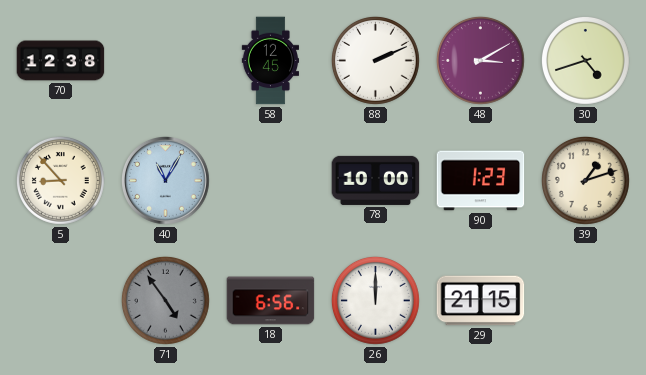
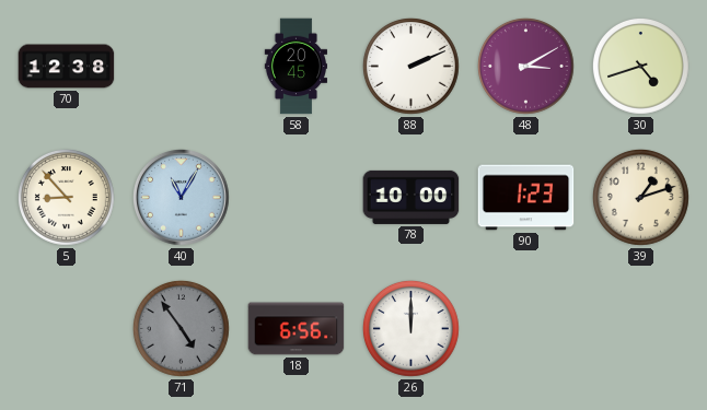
58: 12:45 -> 20:45
29: 21:15 -> none
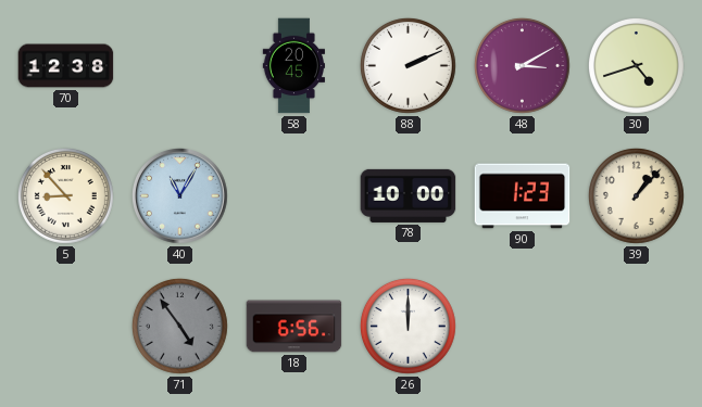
39: 1:12 -> 1:07
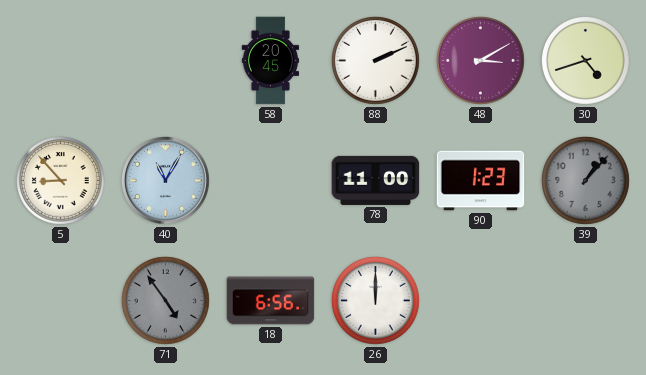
70: 12:38 -> none
78: 10:00 -> 11:00
39 dial: cream -> grey
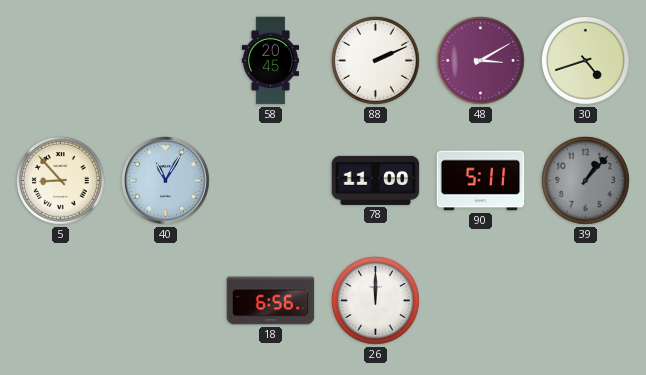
90: 1:23 -> 5:11
71: 4:54 -> none
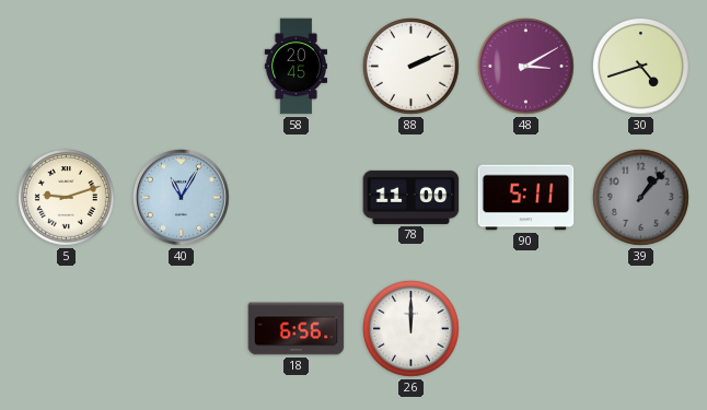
5: 8:53 -> 9:12
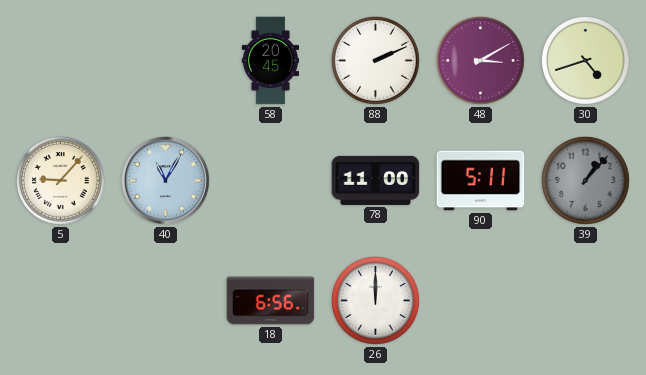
5: 9:12 -> 9:07
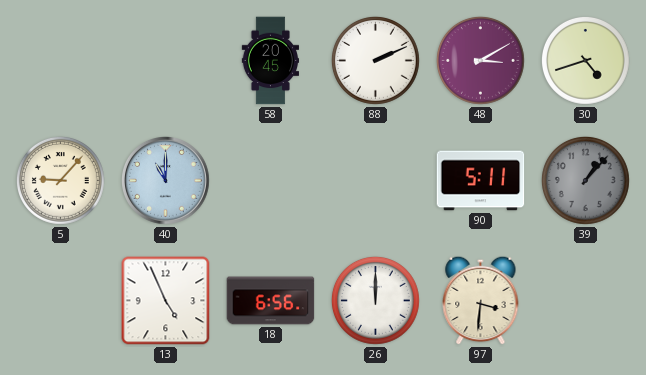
40: 11:05 -> 11:00
78: 11:00 -> none
13: none -> 4:56
97: none -> 3:31
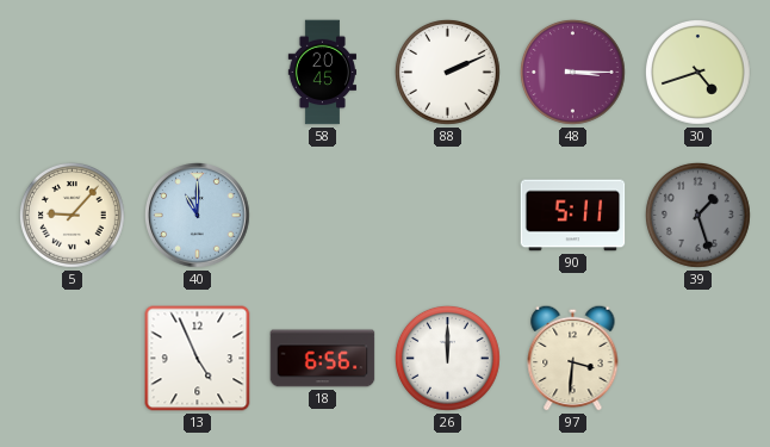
48: 3:10 -> 3:15
39: 1:07 -> 1:27
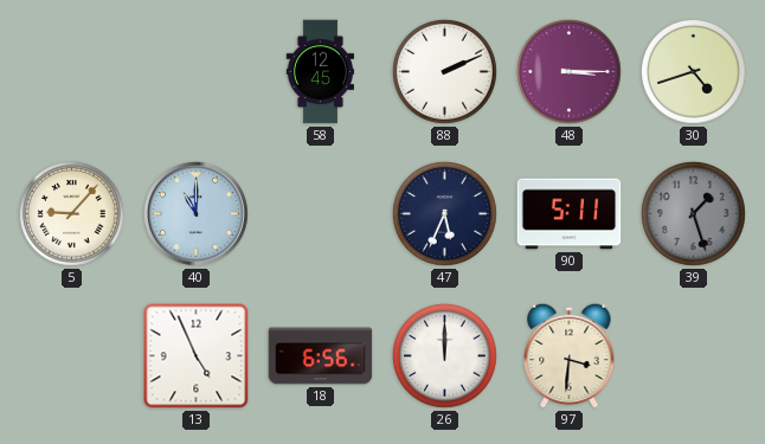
58: 20:45 -> 12:45
47: none -> 5:34
